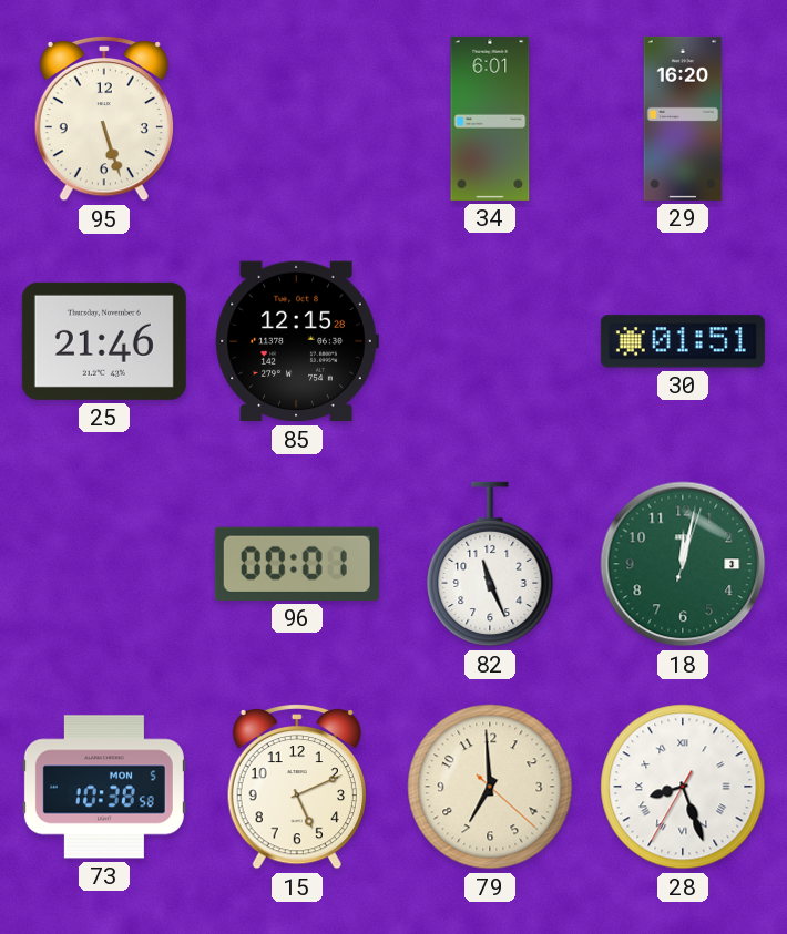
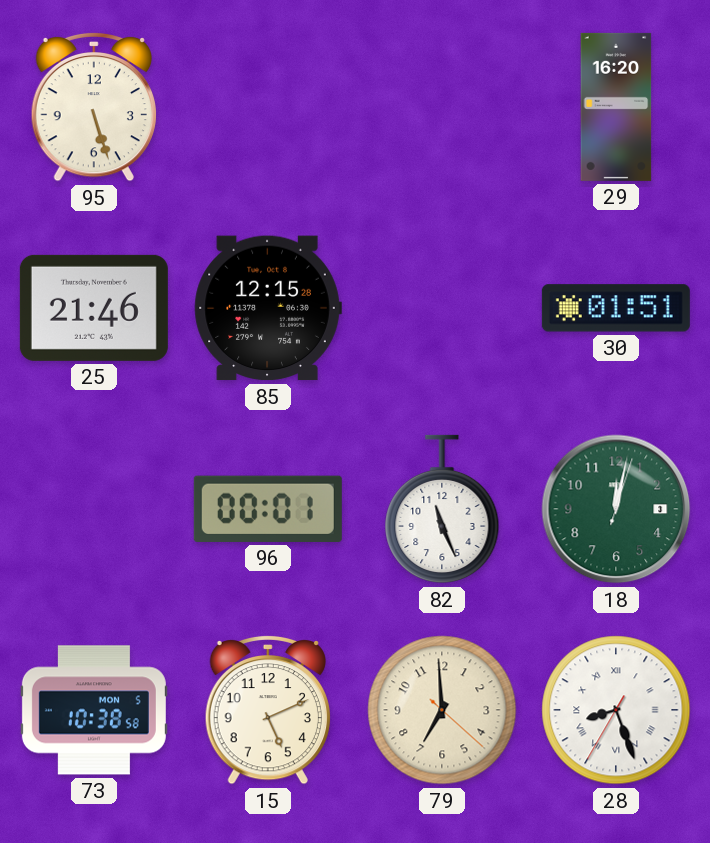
34: 6:01 -> none
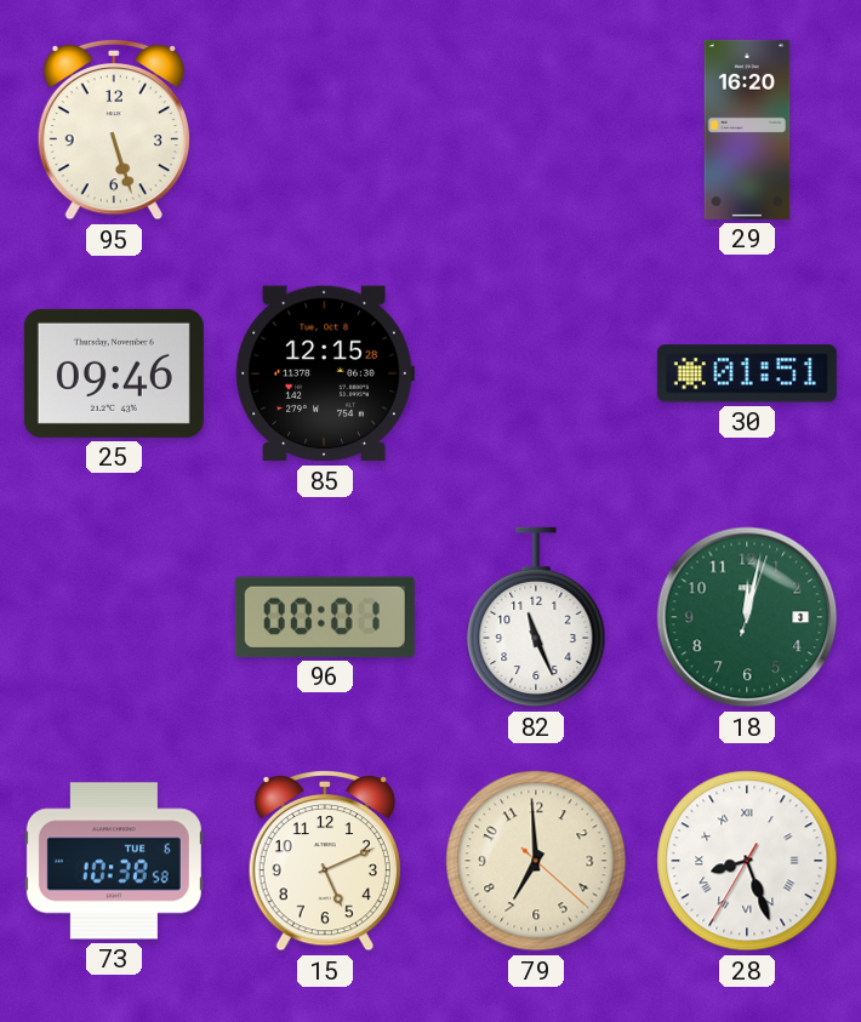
25: 21:46 -> 09:46
73 date: MON 5 -> TUE 6
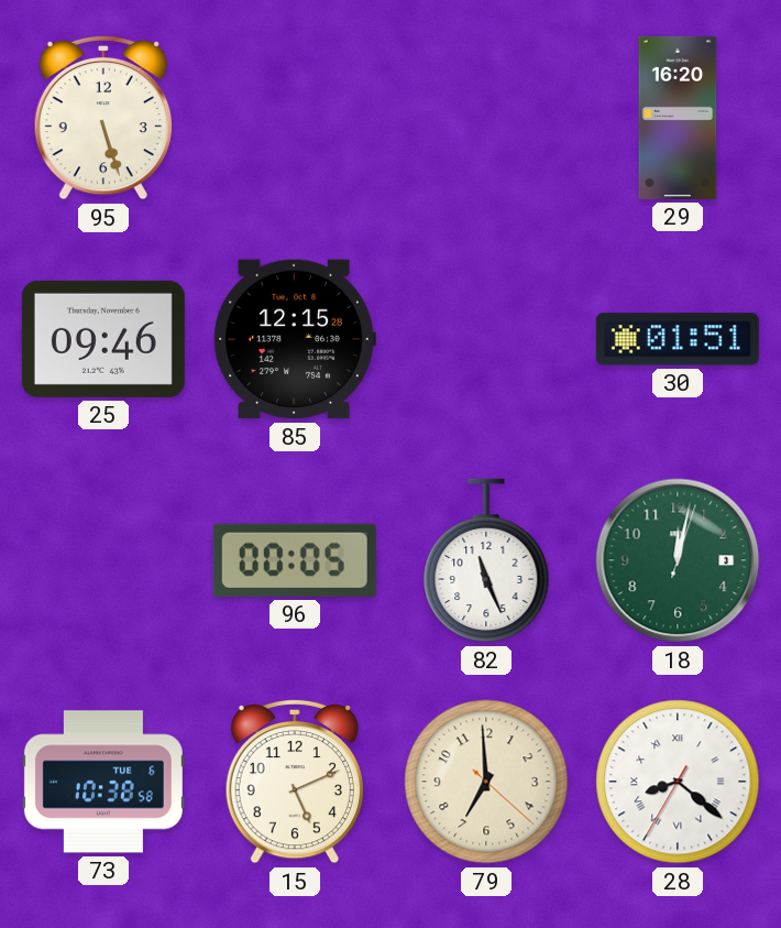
96: 00:01 -> 00:05
28: 8:26 -> 8:21
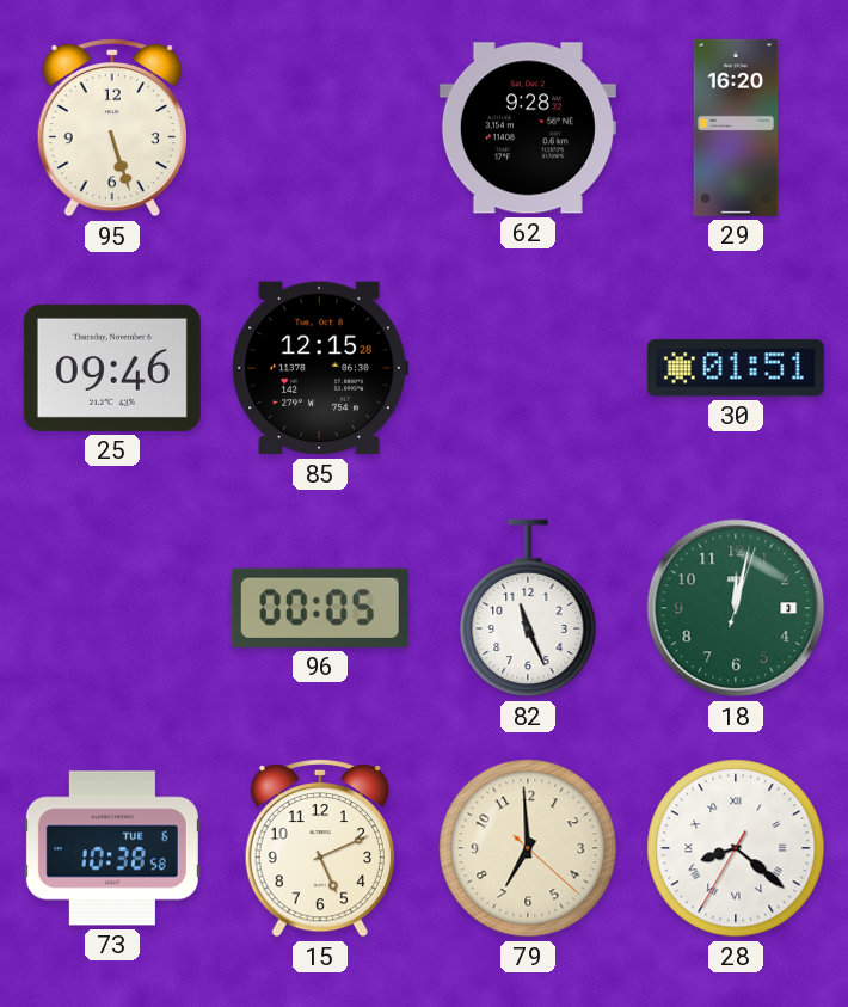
62: none -> 9:28
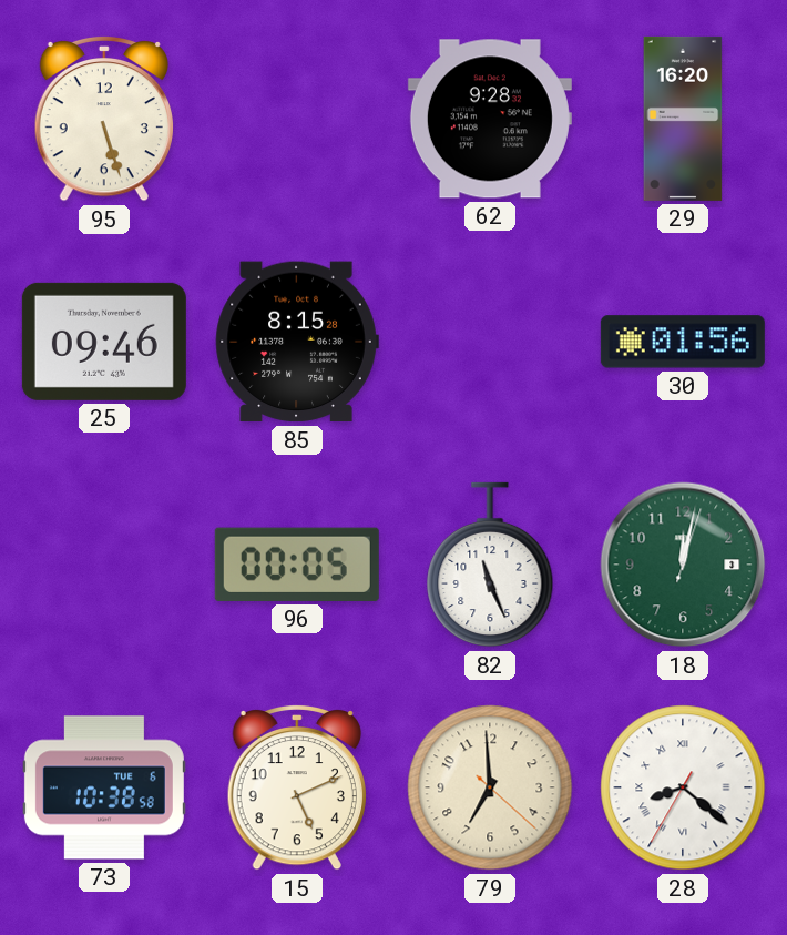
85: 12:15 -> 8:15
30: 01:51 -> 01:56
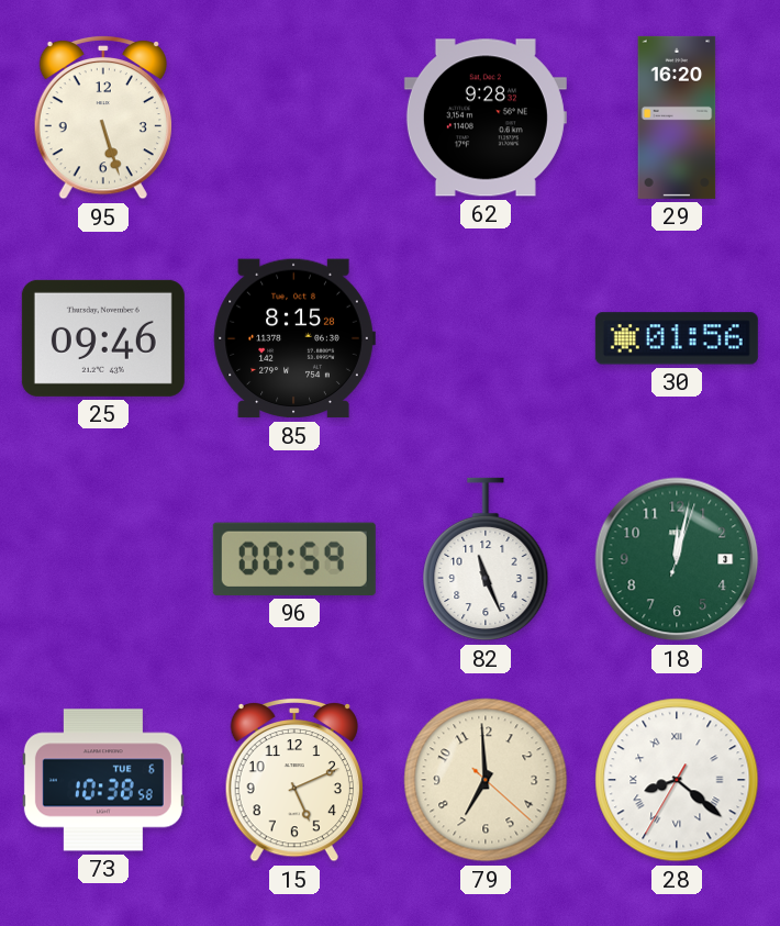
96: 00:05 -> 00:59
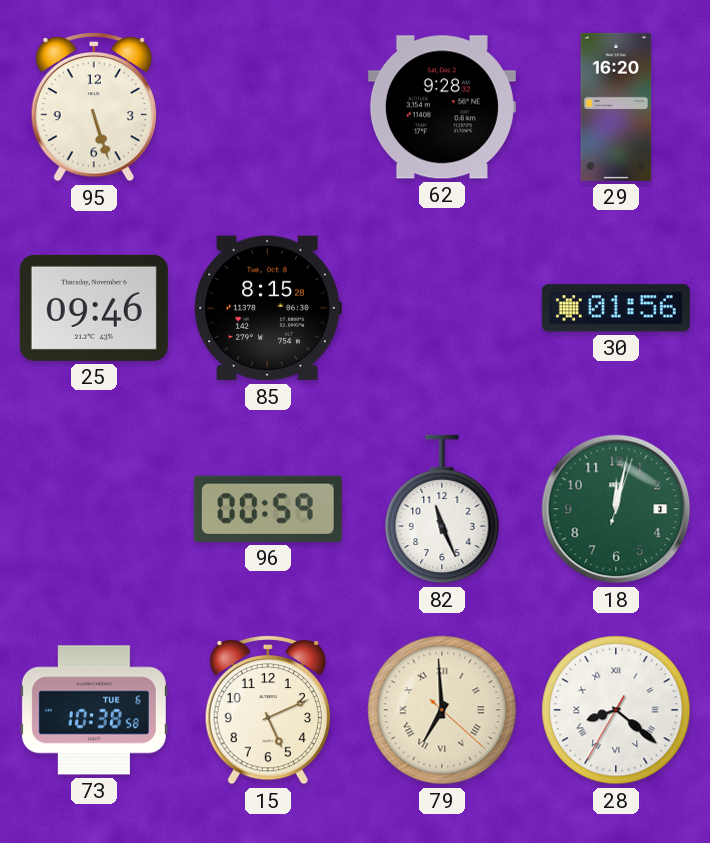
79 numerals: Arabic -> Roman
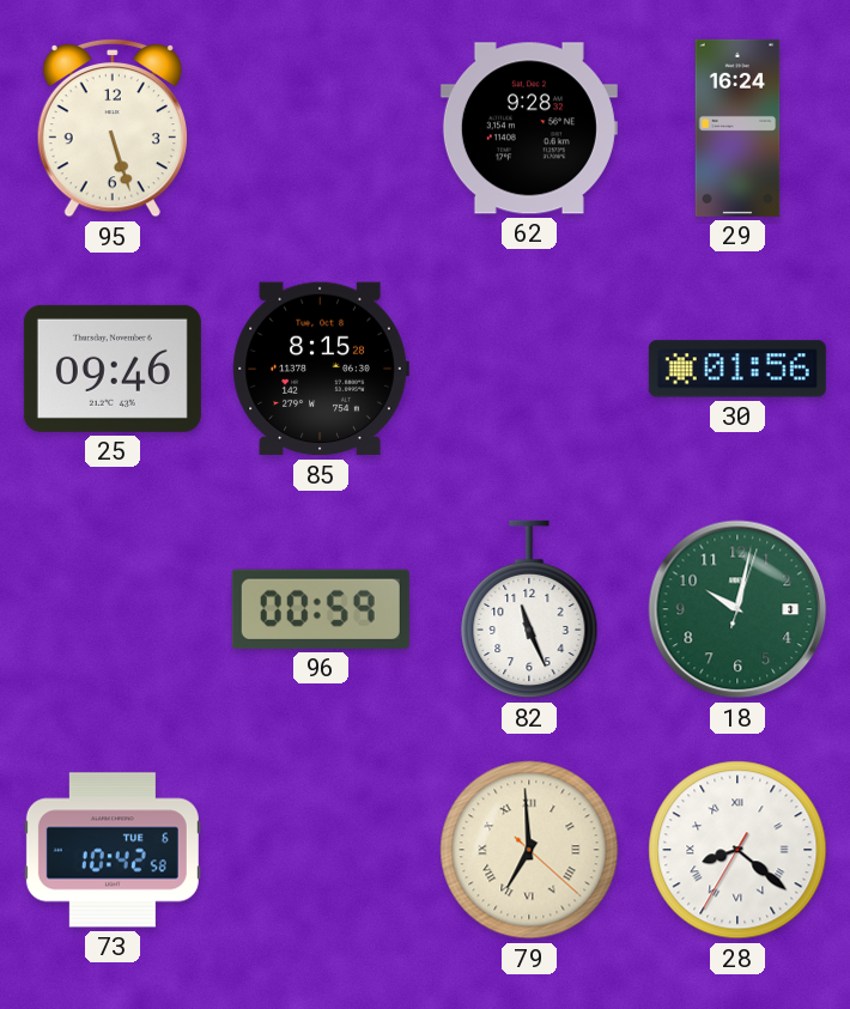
29: 16:20 -> 16:24
18: 12:02 -> 10:02
73: 10:38 -> 10:42
15: 5:11 -> none
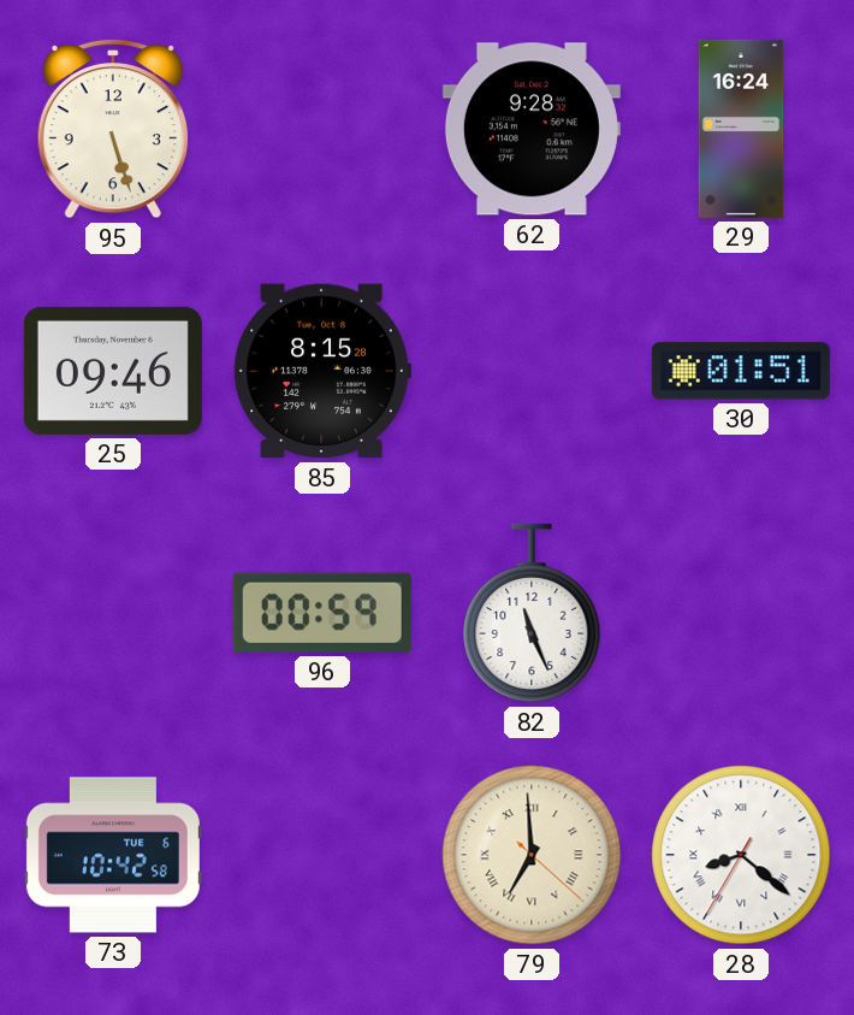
30: 01:56 -> 01:51
18: 10:02 -> none
